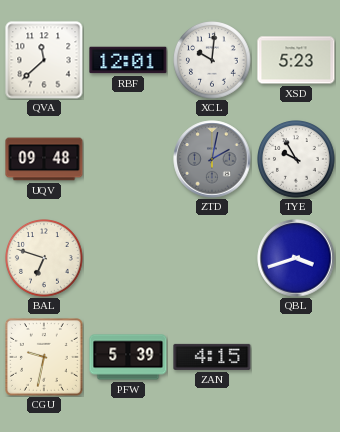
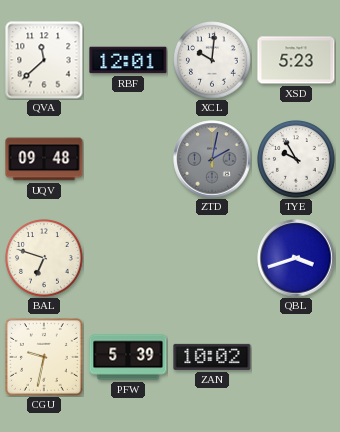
ZAN: 4:15 -> 10:02
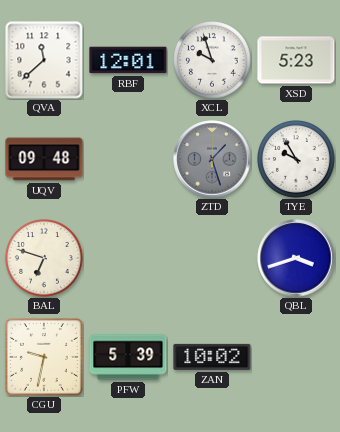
XCL: 10:01 -> 9:57
ZTD: 2:02 -> 1:27
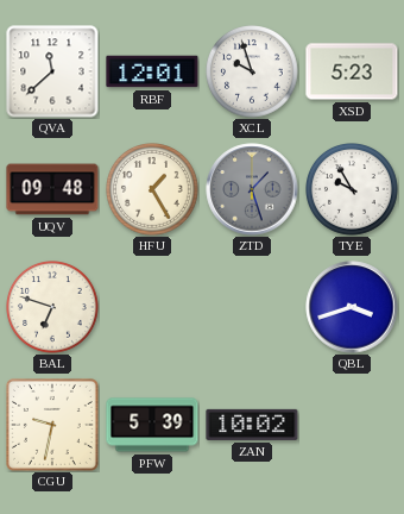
HFU: none -> 1:25
